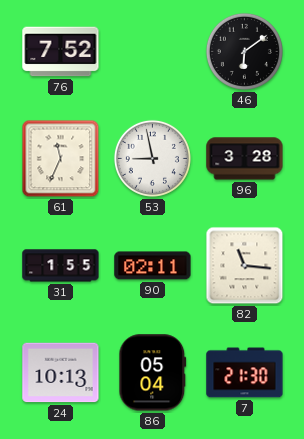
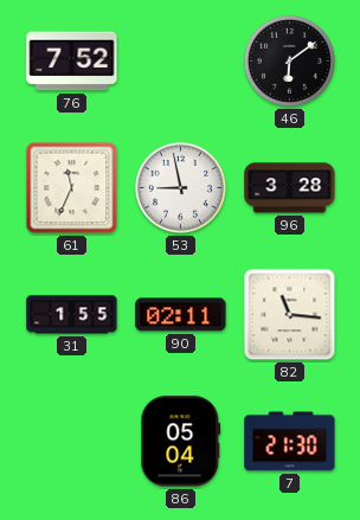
24: 10:13 -> none
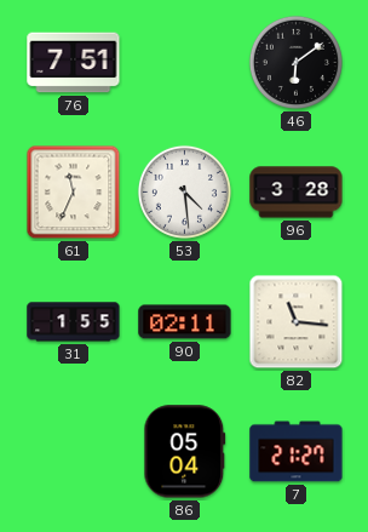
76: 7:52 -> 7:51
53: 8:58 -> 4:29
7: 21:30 -> 21:27
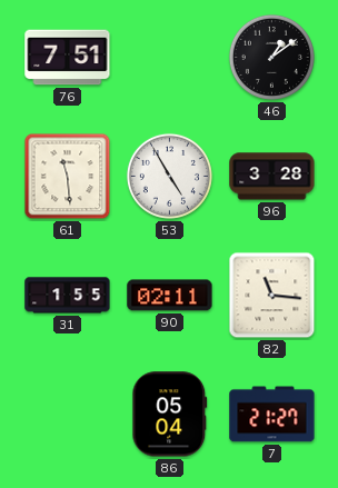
46: 6:09 -> 1:09
61: 11:34 -> 11:29
53: 4:29 -> 4:55
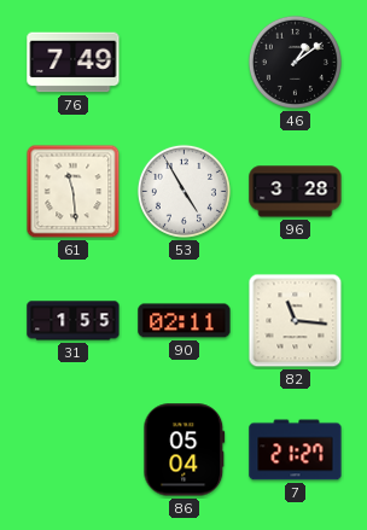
76: 7:51 -> 7:49
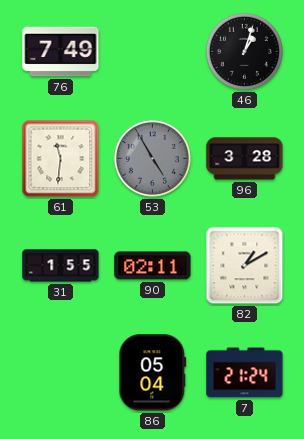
46: 1:09 -> 1:03
61: 11:29 -> 11:31
53 dial: white -> grey
82: 11:16 -> 1:10
7: 21:27 -> 21:24
